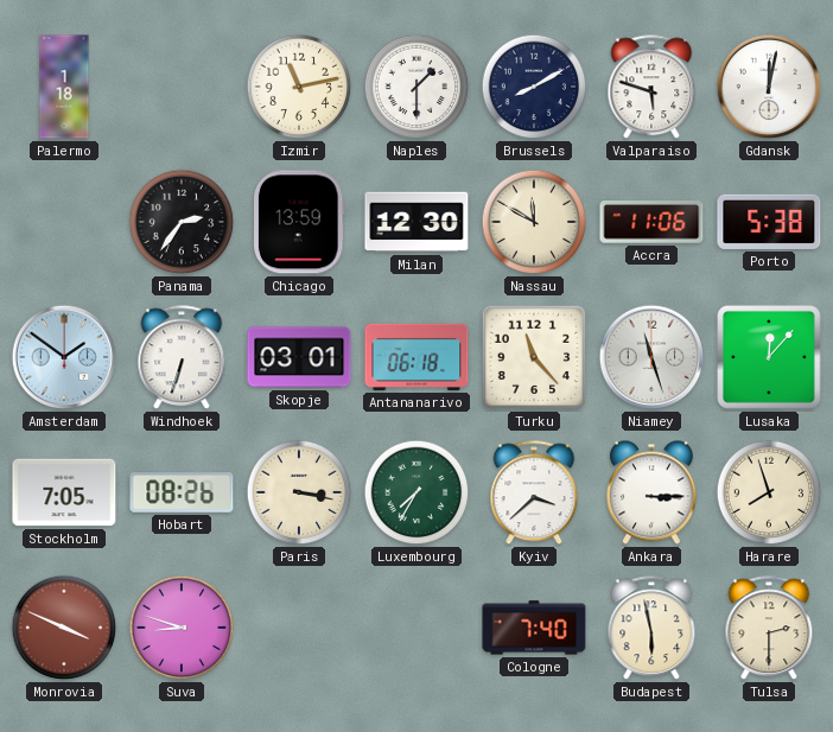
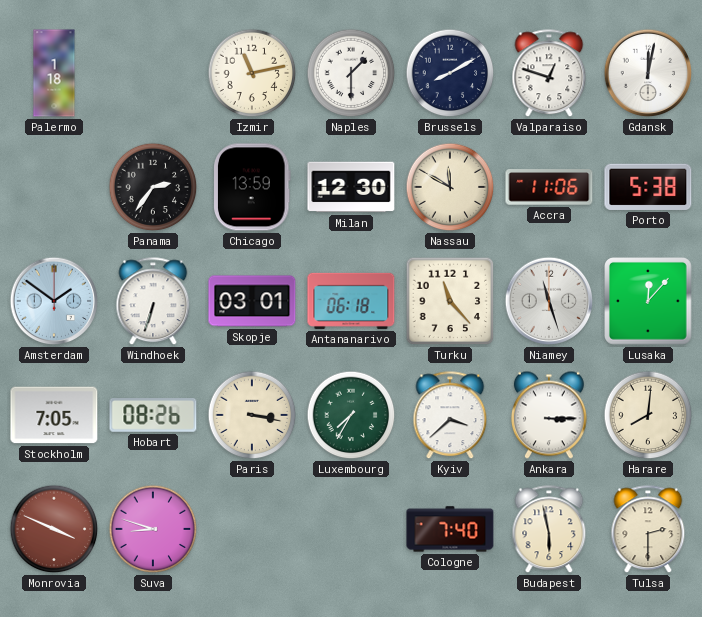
Valparaiso: 5:48 -> 12:48
Harare: 7:57 -> 8:01
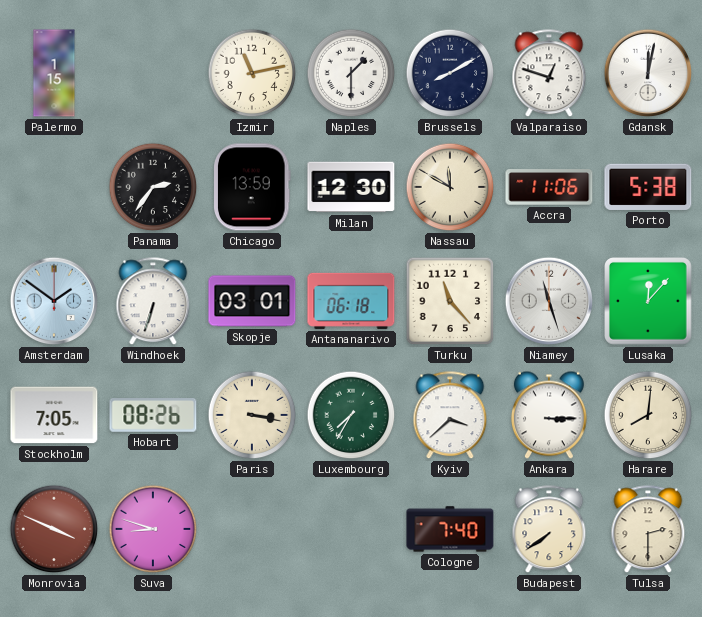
Palermo: 1:18 -> 1:15
Budapest: 5:58 -> 7:39
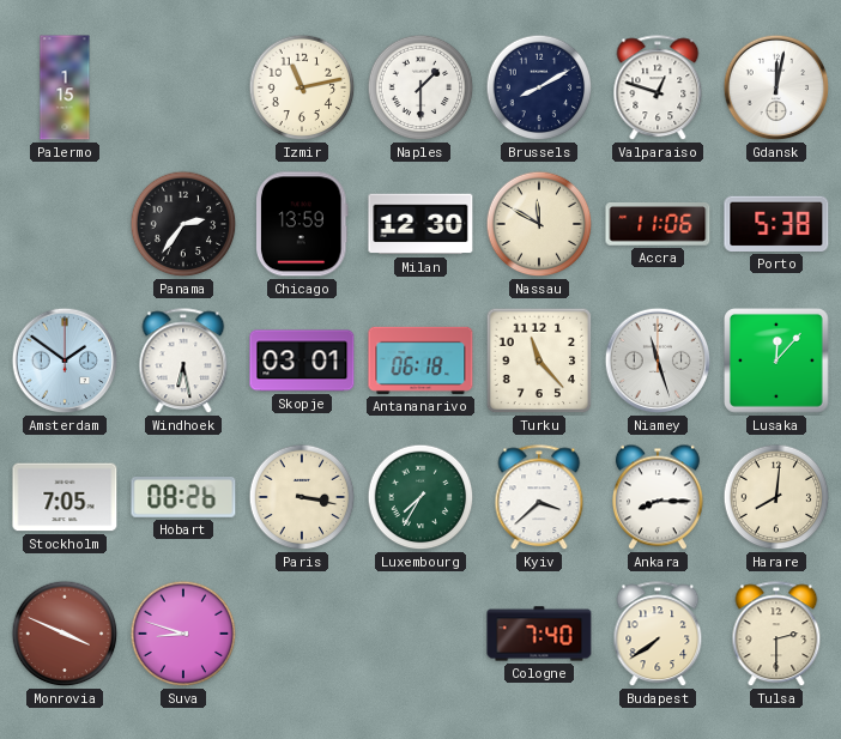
Windhoek: 6:33 -> 6:28
Ankara: 3:15 -> 8:15
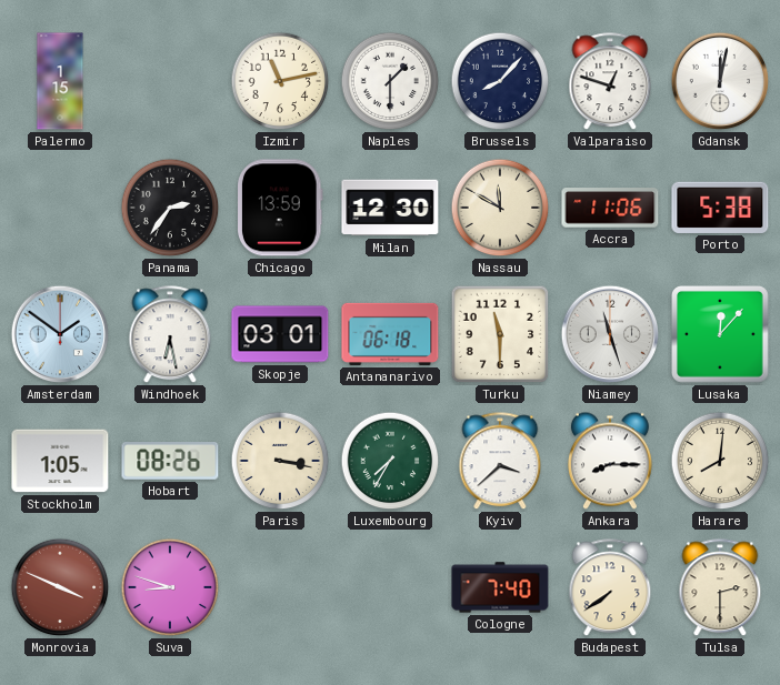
Brussels: 8:10 -> 8:07
Turku: 11:23 -> 11:30
Stockholm: 7:05 -> 1:05
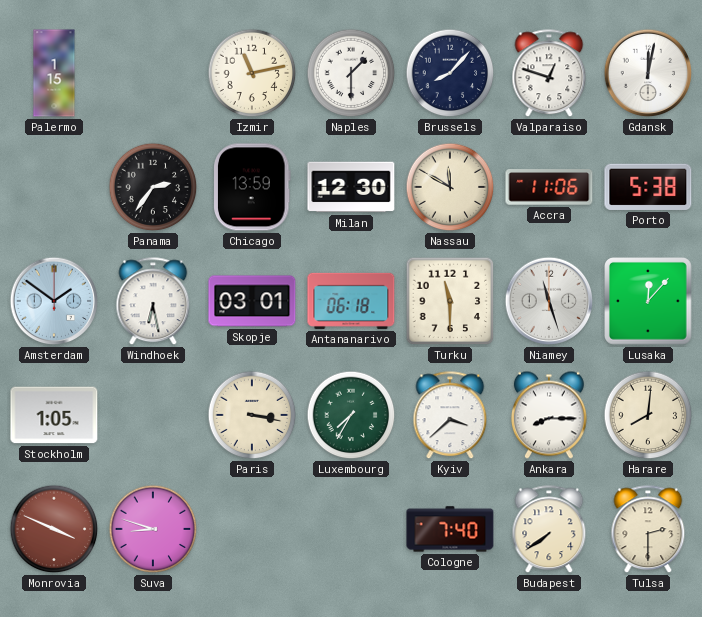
Hobart: 08:26 -> none
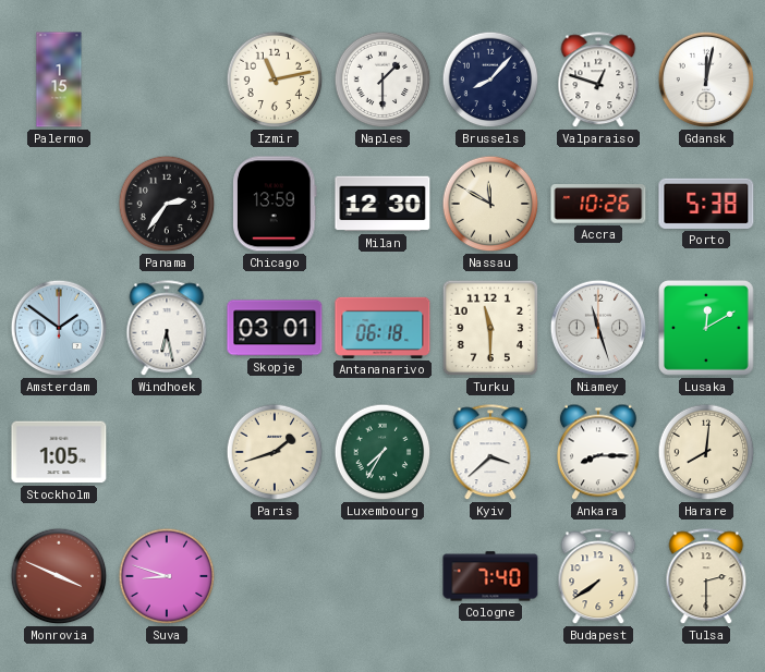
Accra: 11:06 -> 10:26
Lusaka: 12:07 -> 12:10
Paris: 3:17 -> 1:42
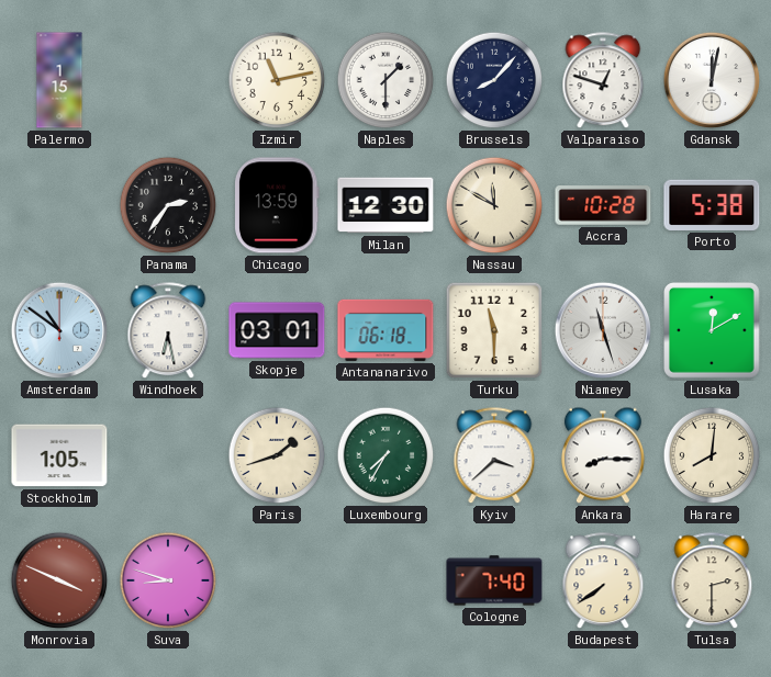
Accra: 10:26 -> 10:28
Amsterdam: 1:51 -> 10:51
